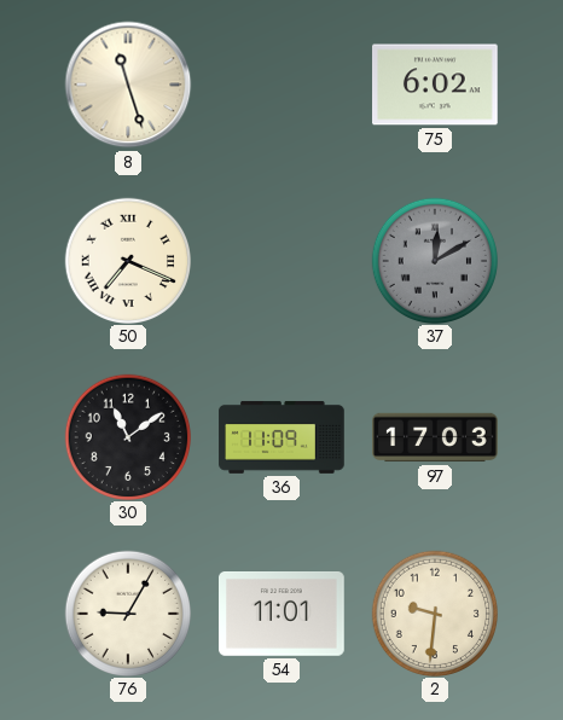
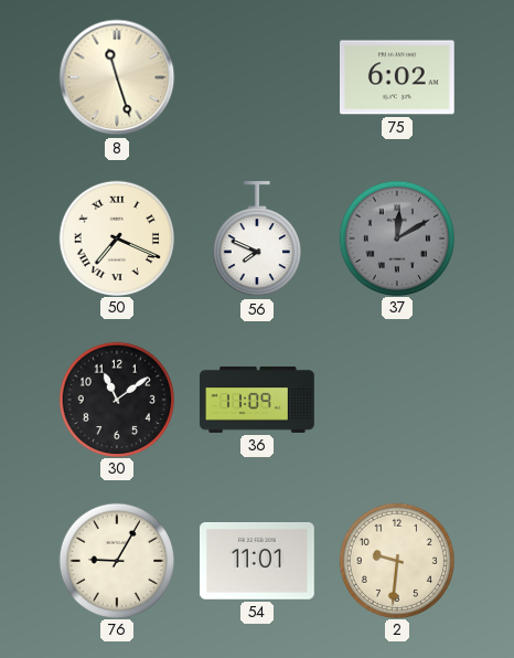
56: none -> 7:49
97: 17:03 -> none
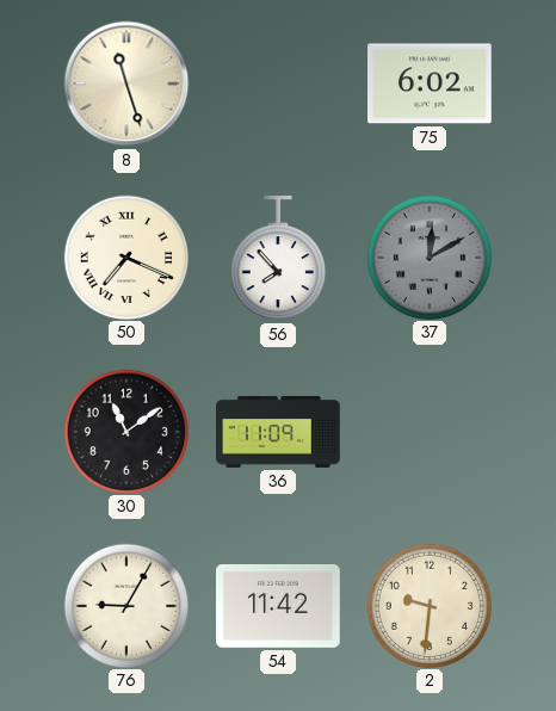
56: 7:49 -> 7:53
54: 11:01 -> 11:42
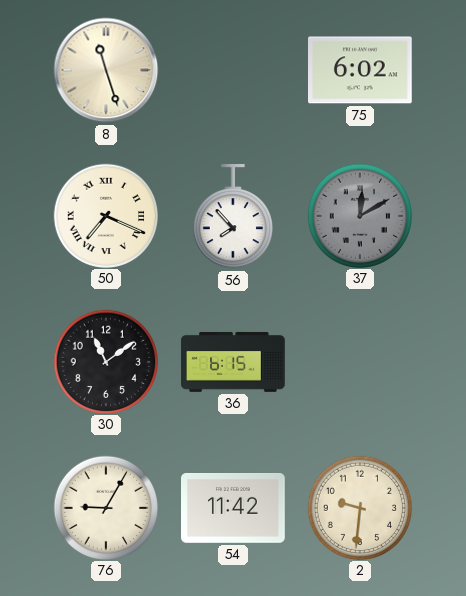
36: 11:09 -> 6:15
